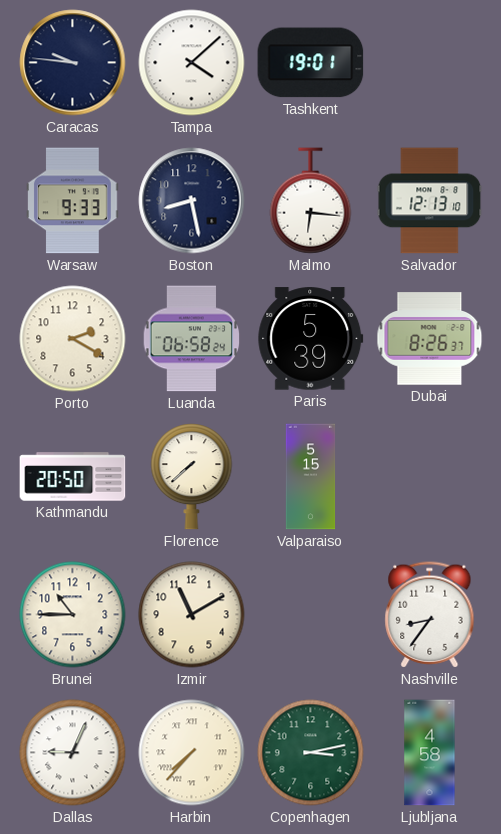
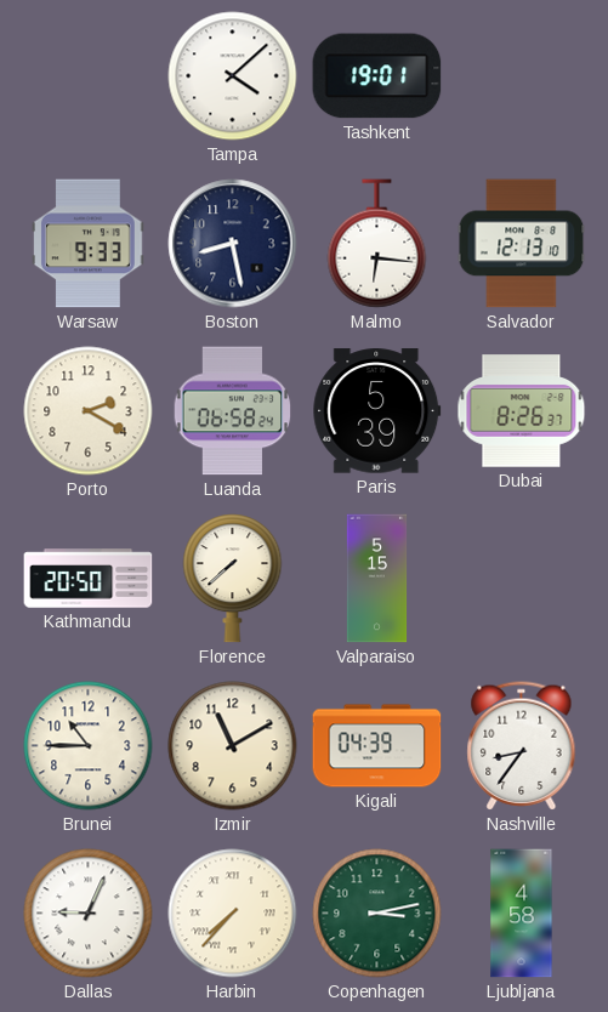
Caracas: 9:46 -> none
Kigali: none -> 04:39
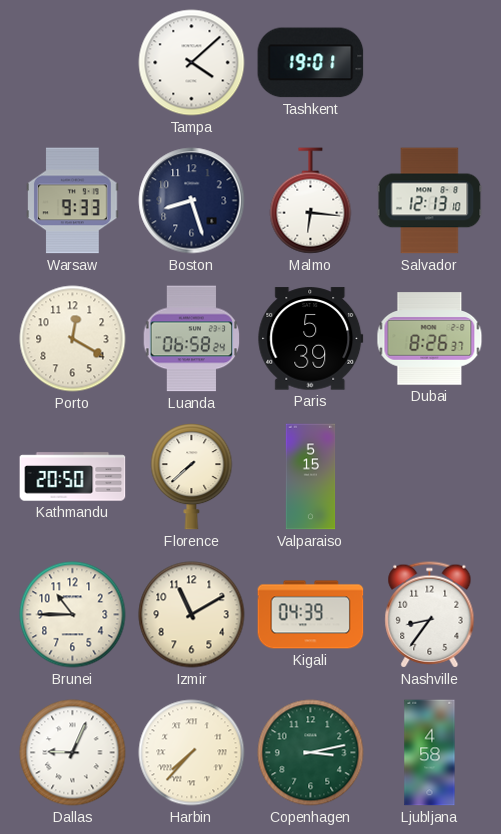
Boston: 8:28 -> 8:27
Porto: 2:20 -> 12:20
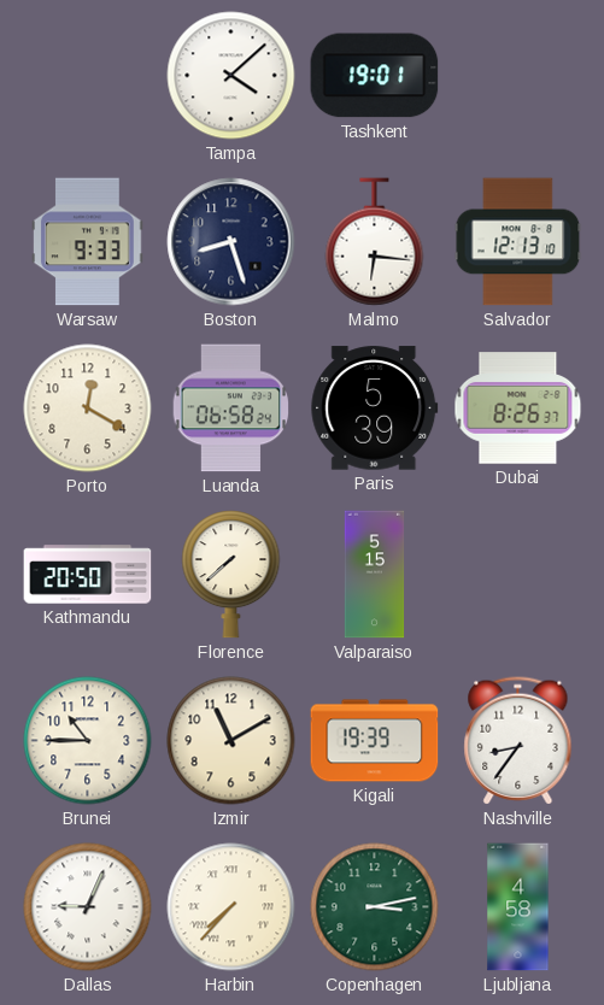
Kigali: 04:39 -> 19:39
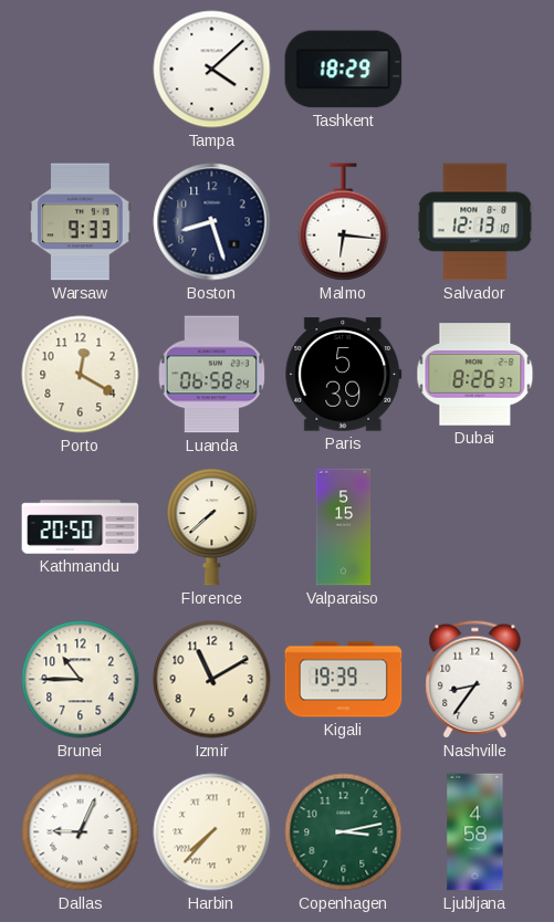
Tashkent: 19:01 -> 18:29
